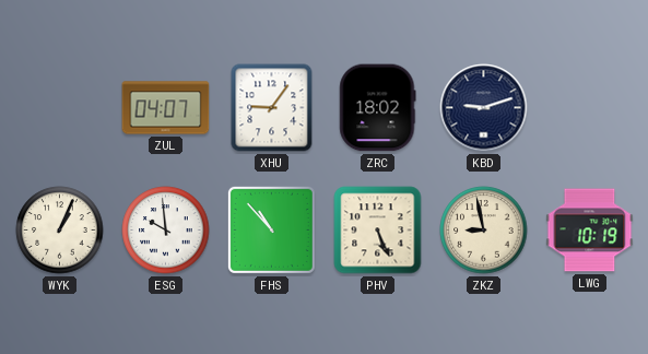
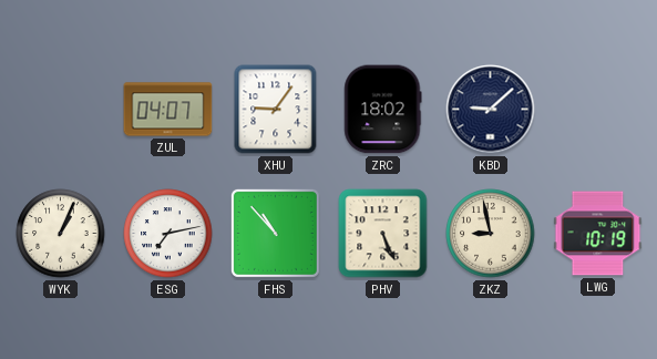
KBD: 9:12 -> 9:08
ESG: 9:59 -> 7:13
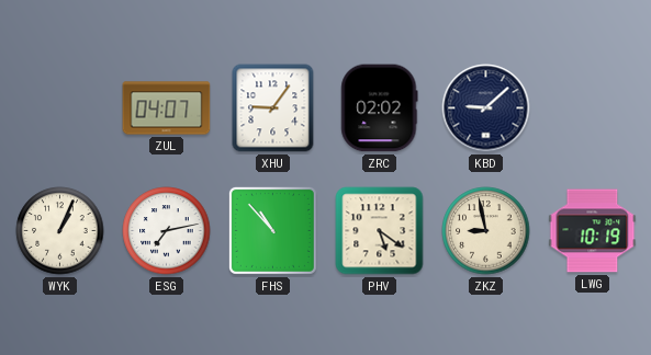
ZRC: 18:02 -> 02:02
PHV: 5:26 -> 5:21
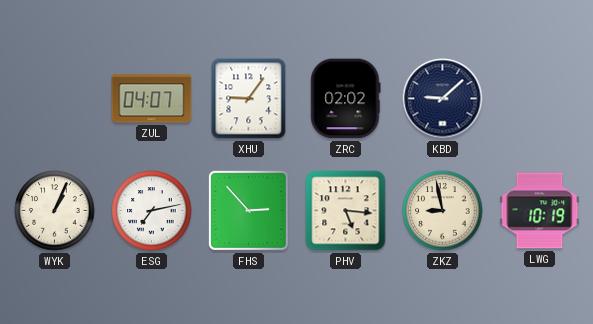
FHS: 10:53 -> 2:53
PHV: 5:21 -> 5:16
